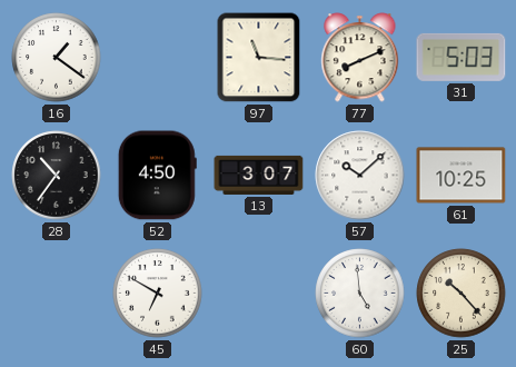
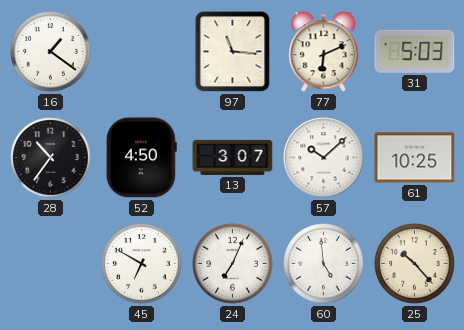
77: 8:11 -> 6:11
24: none -> 7:04
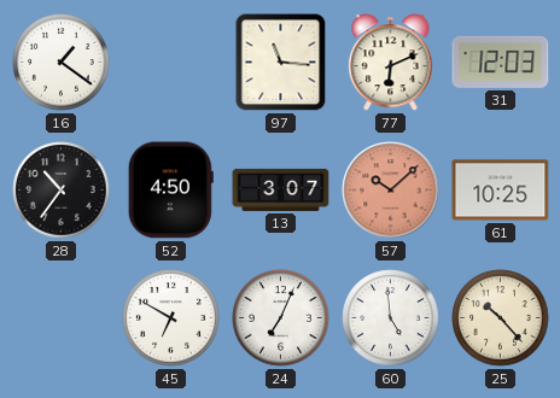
31: 5:03 -> 12:03
57 dial: white -> salmon
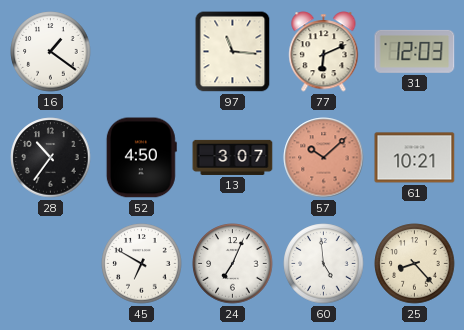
61: 10:25 -> 10:21
25: 10:23 -> 8:23
